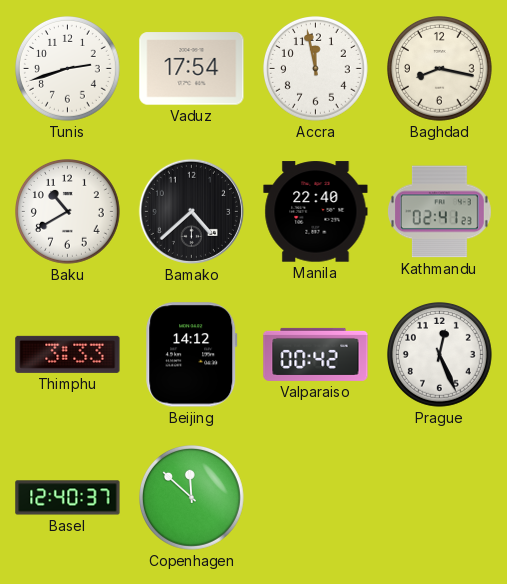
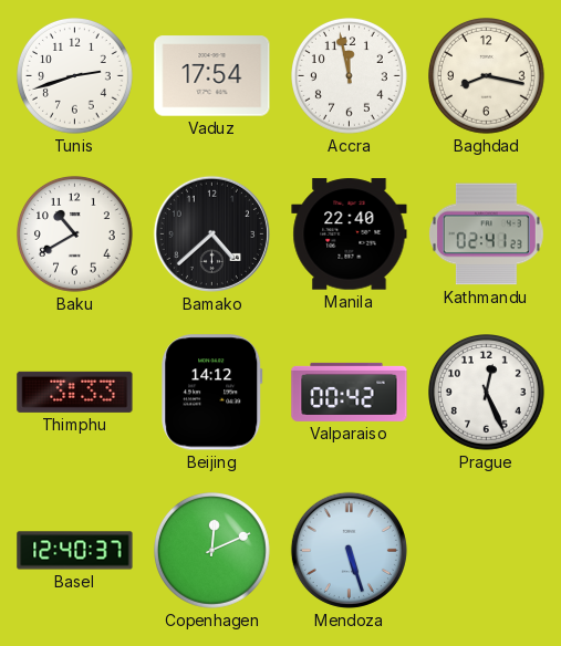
Copenhagen: 11:52 -> 12:11
Mendoza: none -> 5:27
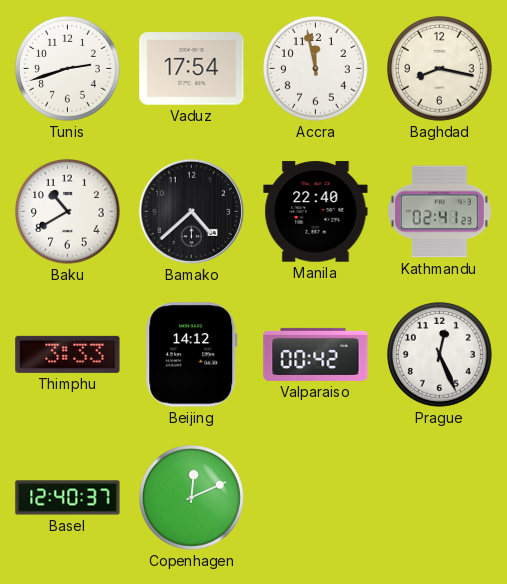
Mendoza: 5:27 -> none
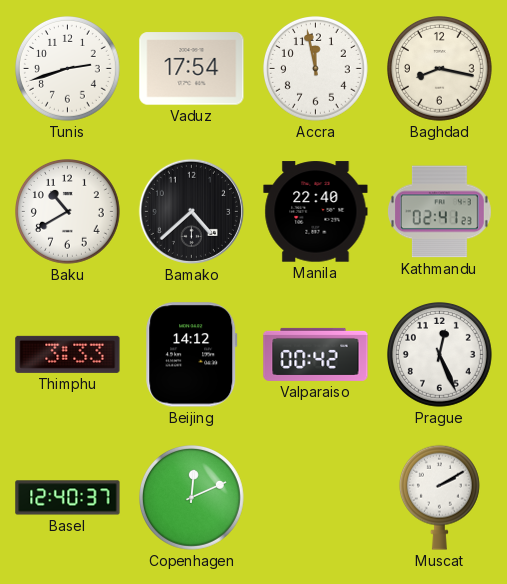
Muscat: none -> 2:10
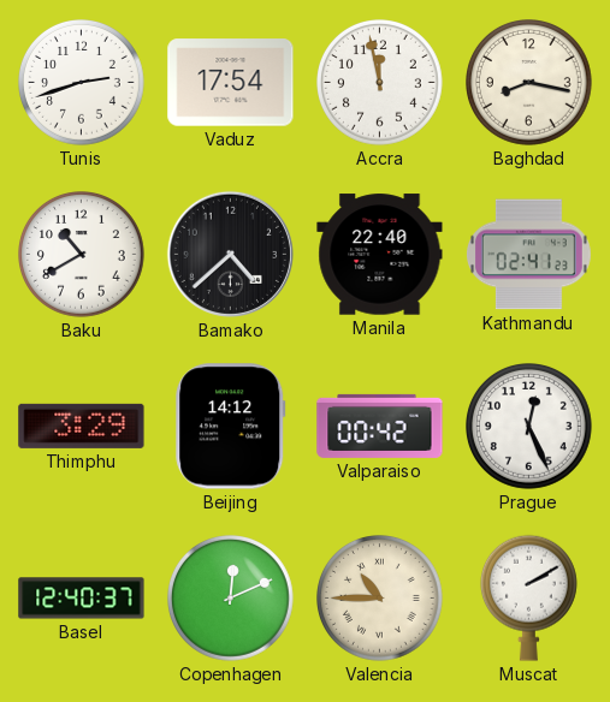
Thimphu: 3:33 -> 3:29
Valencia: none -> 10:45
